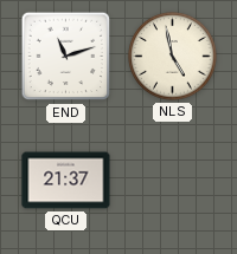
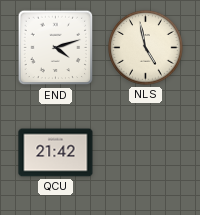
END: 11:12 -> 4:12
QCU: 21:37 -> 21:42
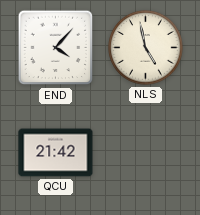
END: 4:12 -> 4:07
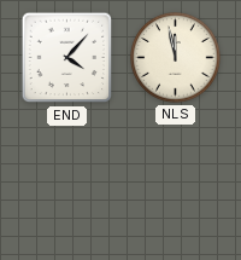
NLS: 4:58 -> 11:58
QCU: 21:42 -> none
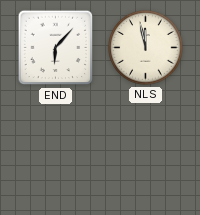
END: 4:07 -> 6:07
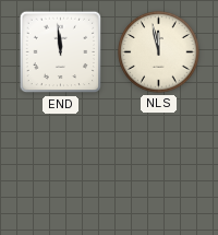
END: 6:07 -> 11:59
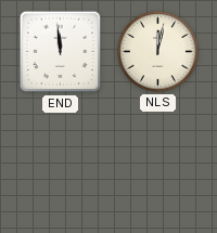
NLS: 11:58 -> 12:02
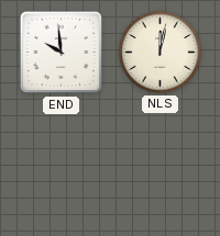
END: 11:59 -> 9:59
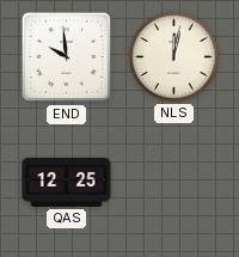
QAS: none -> 12:25
